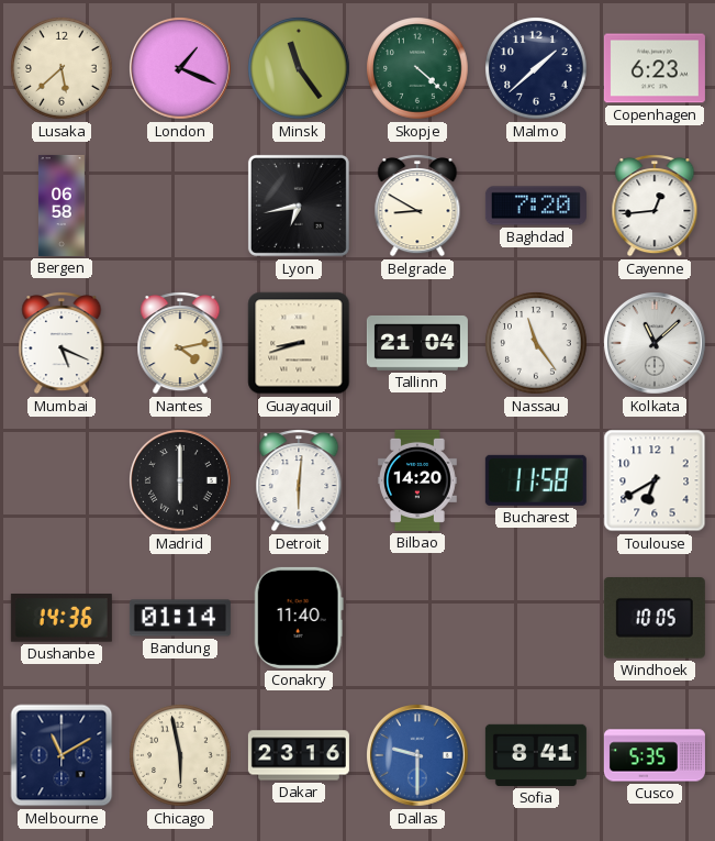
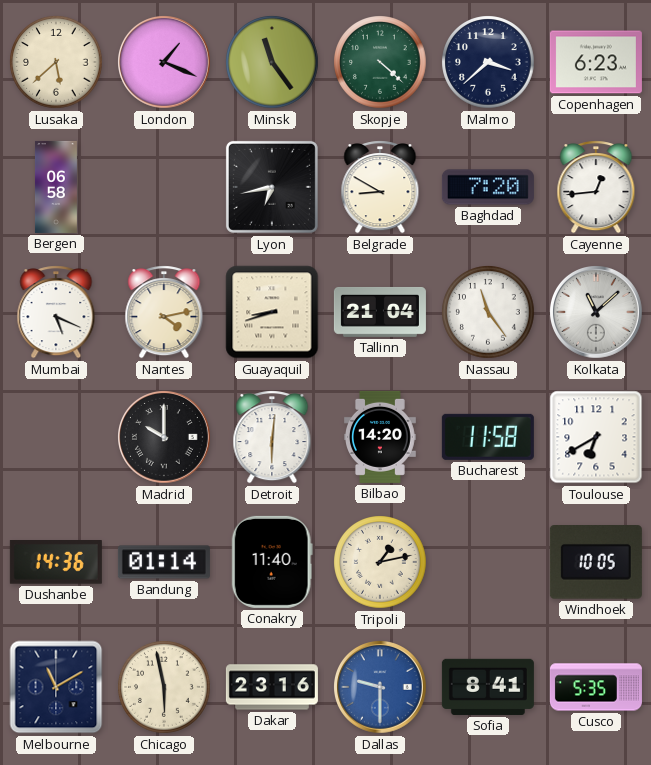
Malmo: 1:38 -> 3:38
Madrid: 6:00 -> 10:00
Tripoli: none -> 1:13
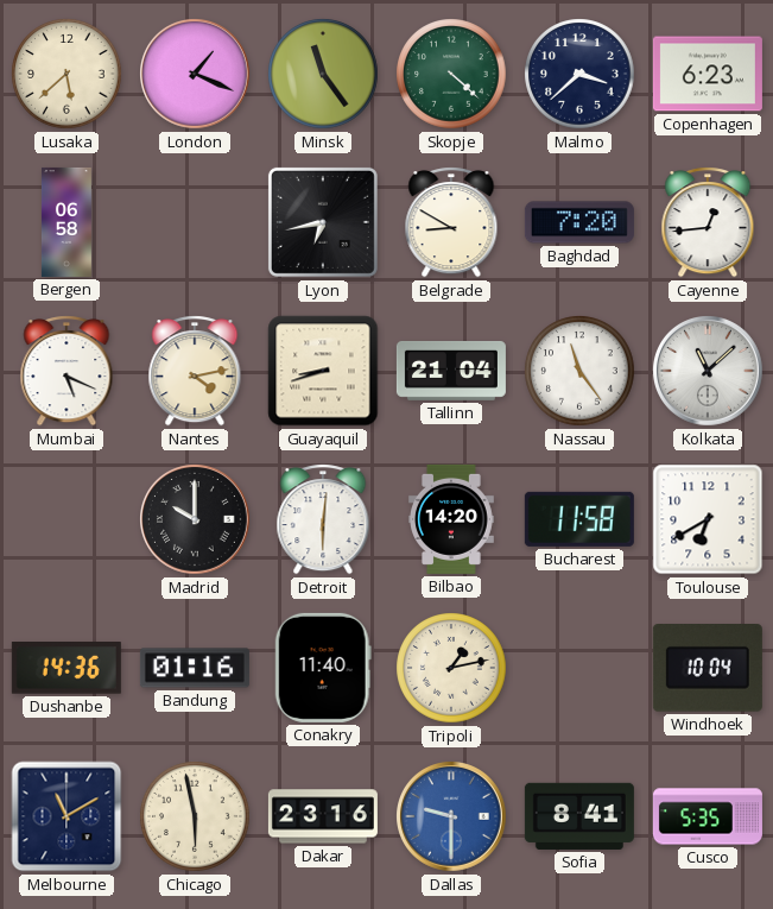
Bandung: 01:14 -> 01:16
Windhoek: 10:05 -> 10:04
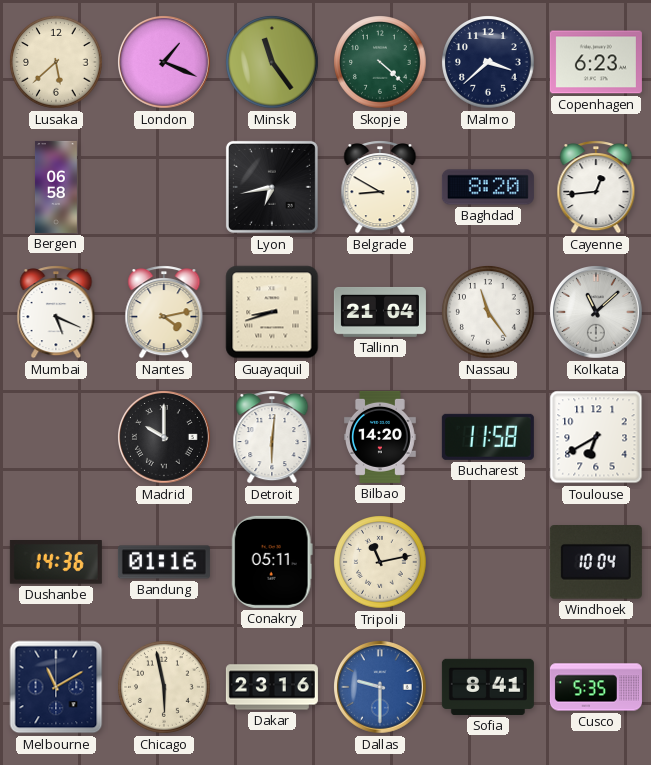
Baghdad: 7:20 -> 8:20
Conakry: 11:40 -> 05:11
Tripoli: 1:13 -> 11:13
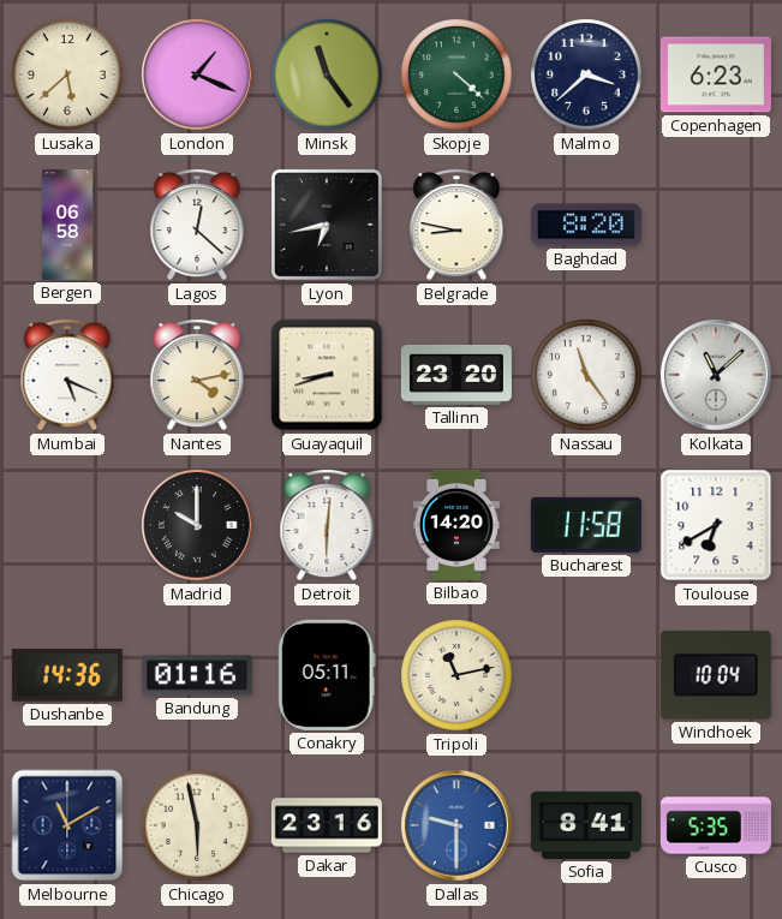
Lagos: none -> 12:22
Belgrade: 8:50 -> 8:47
Cayenne: 12:44 -> none
Tallinn: 21:04 -> 23:20
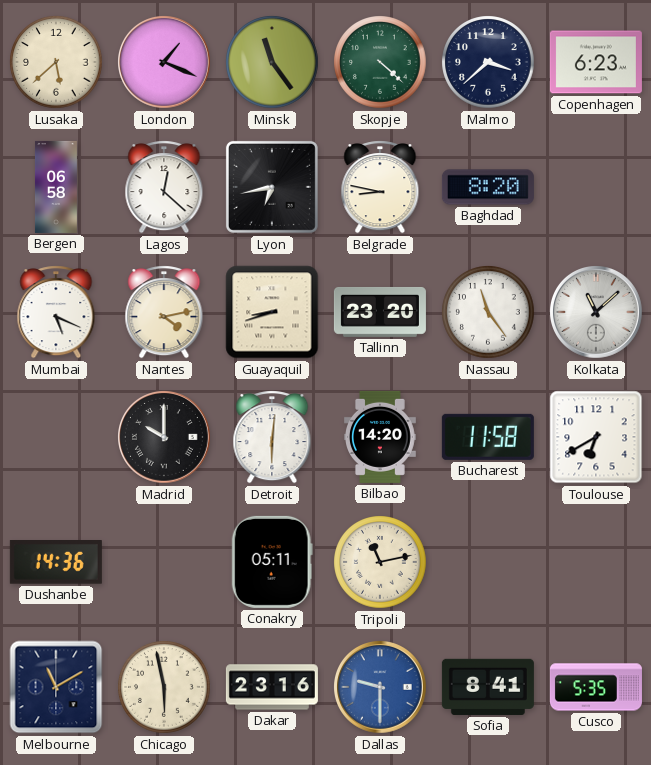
Bandung: 01:16 -> none
Windhoek: 10:04 -> none
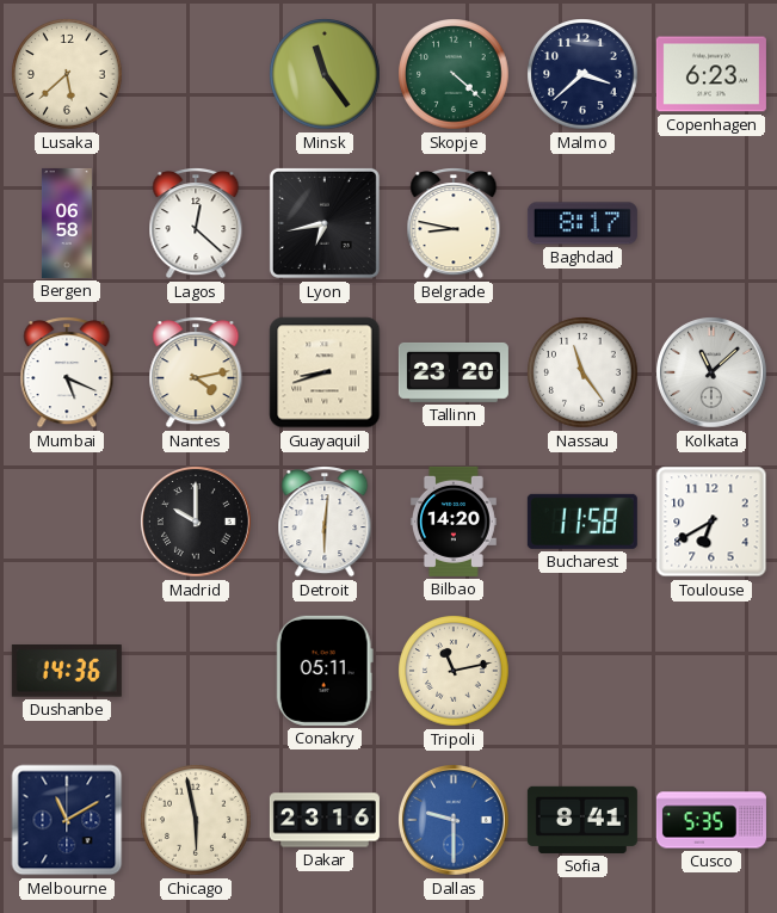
London: 1:19 -> none
Baghdad: 8:20 -> 8:17
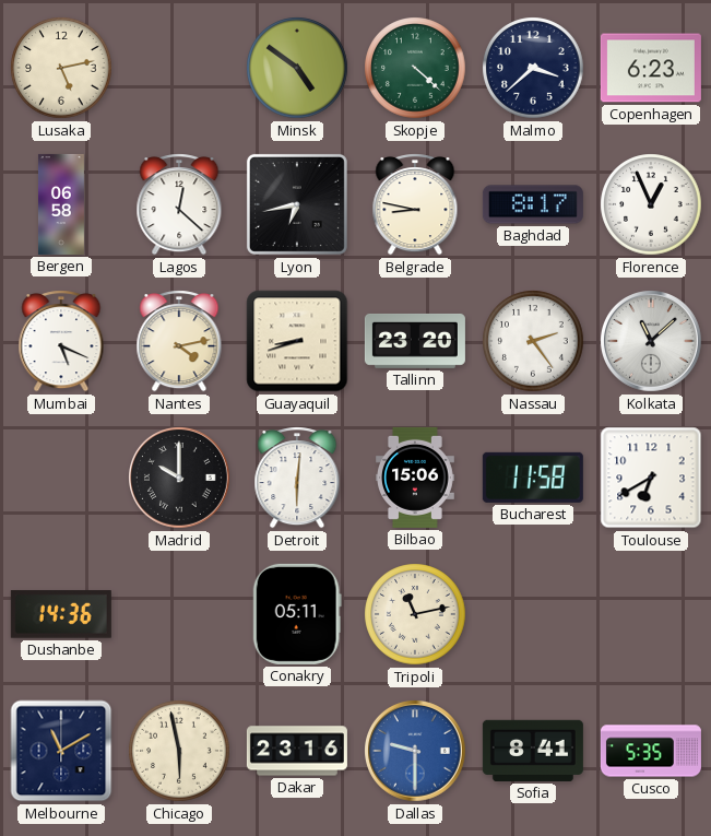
Lusaka: 5:38 -> 5:13
Minsk: 11:24 -> 4:51
Florence: none -> 12:56
Nassau: 11:24 -> 2:24
Bilbao: 14:20 -> 15:06
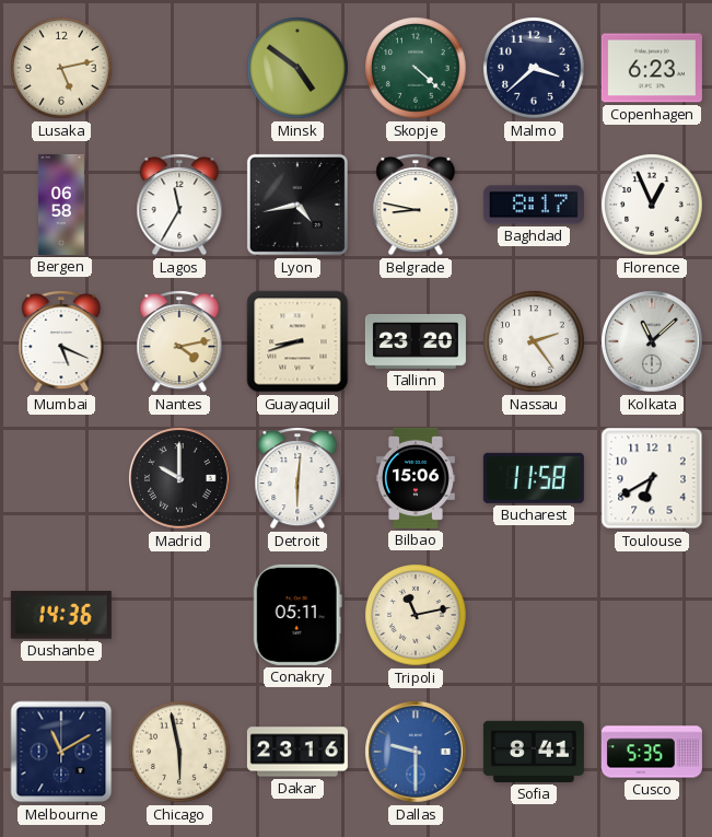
Lagos: 12:22 -> 11:35
Lyon: 6:43 -> 4:43
